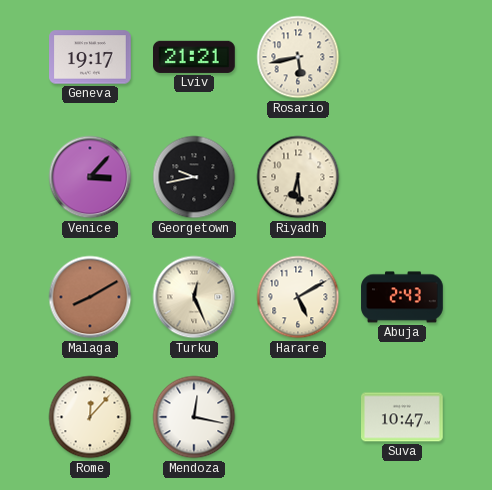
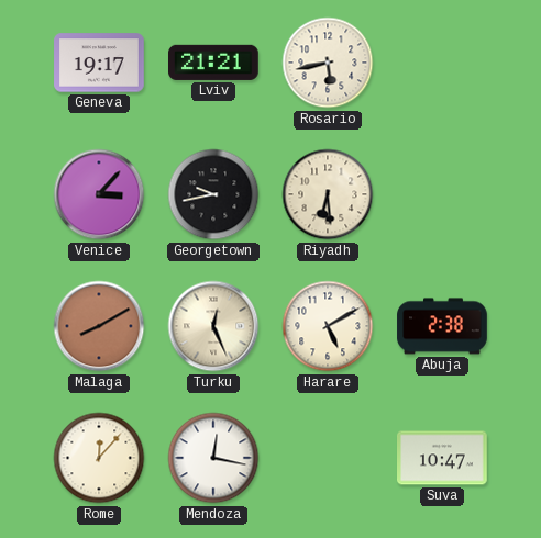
Abuja: 2:43 -> 2:38
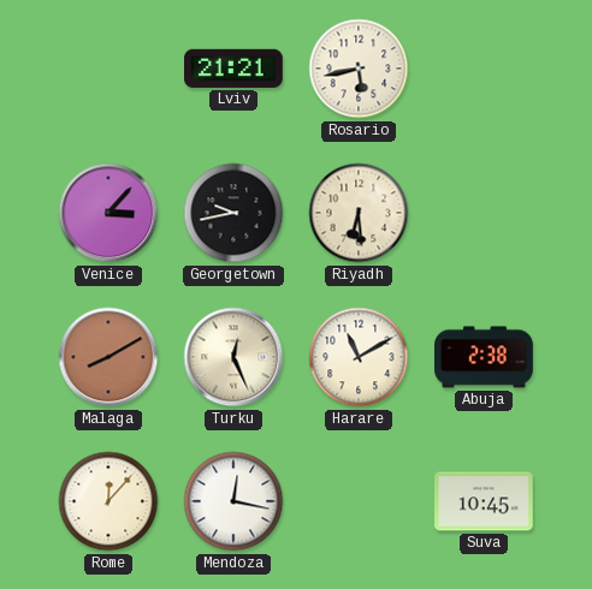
Geneva: 19:17 -> none
Harare: 5:10 -> 11:10
Suva: 10:47 -> 10:45
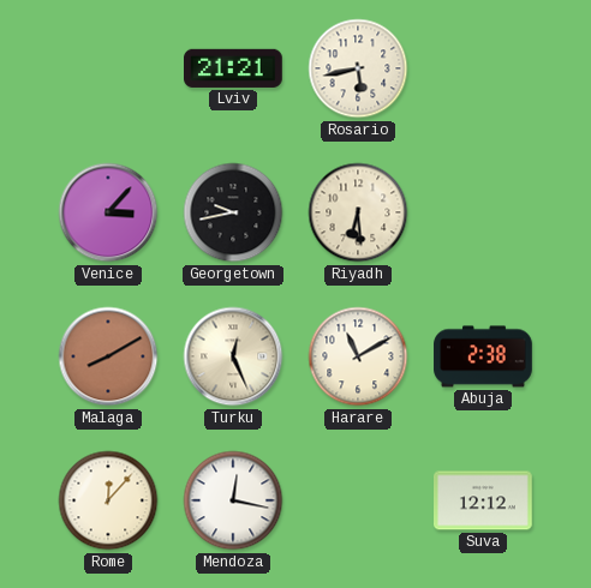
Suva: 10:45 -> 12:12
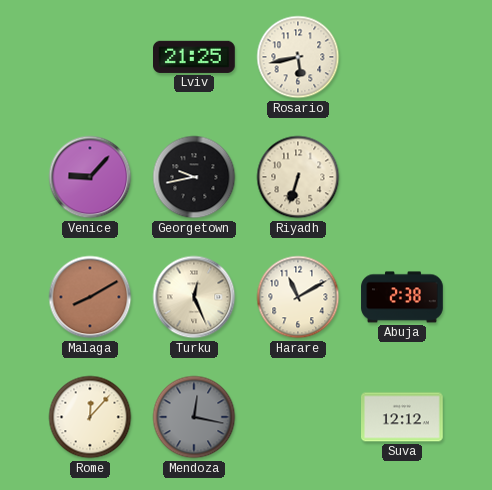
Lviv: 21:21 -> 21:25
Venice: 3:07 -> 9:07
Riyadh: 6:29 -> 6:33
Mendoza dial: white -> grey
